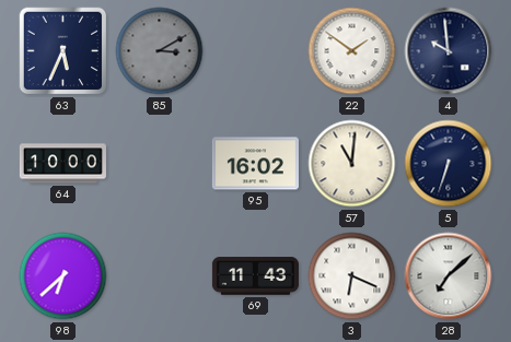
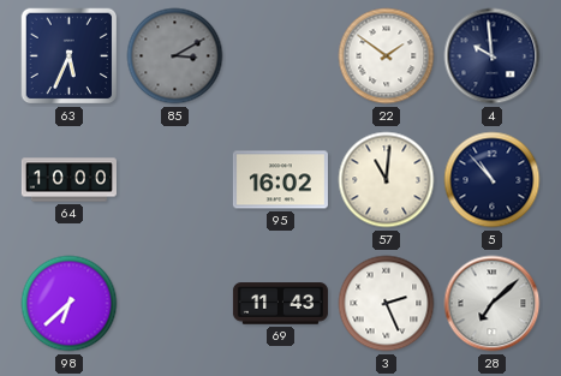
5: 6:33 -> 10:53
3: 6:19 -> 2:26
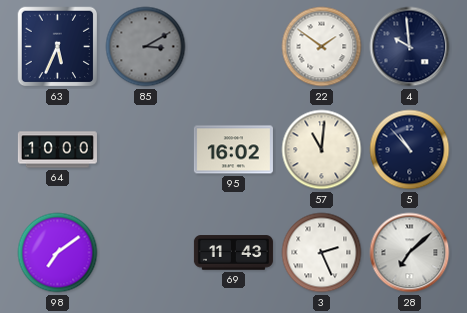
98: 6:38 -> 7:09
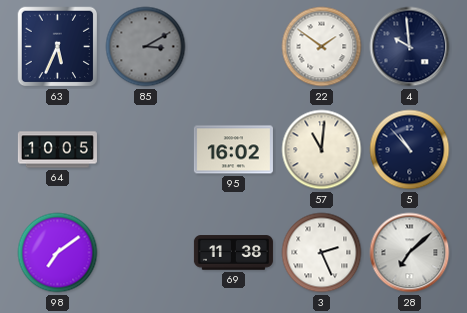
64: 10:00 -> 10:05
69: 11:43 -> 11:38
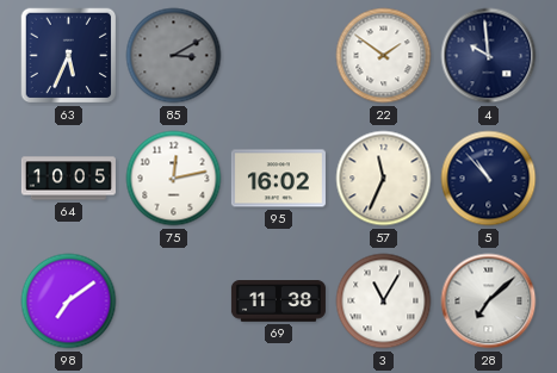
75: none -> 12:13
57: 11:01 -> 11:34
3: 2:26 -> 11:05
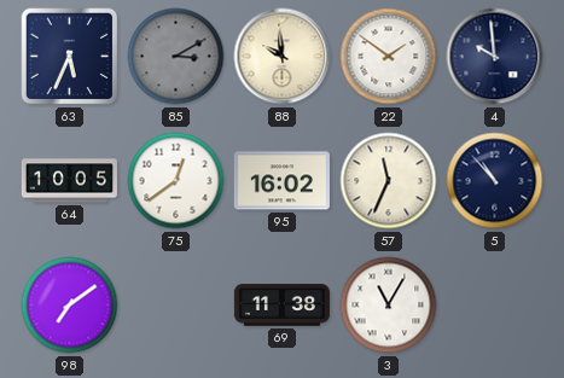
88: none -> 9:59
75: 12:13 -> 12:39
28: 7:08 -> none
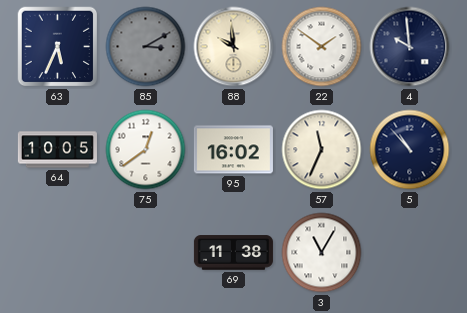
98: 7:09 -> none
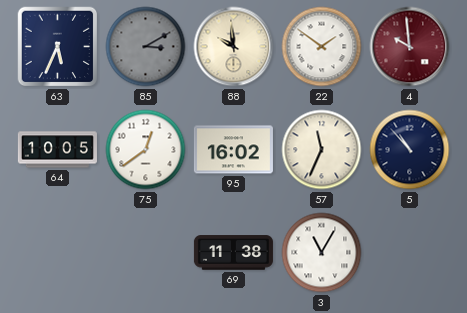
4 dial: navy -> burgundy
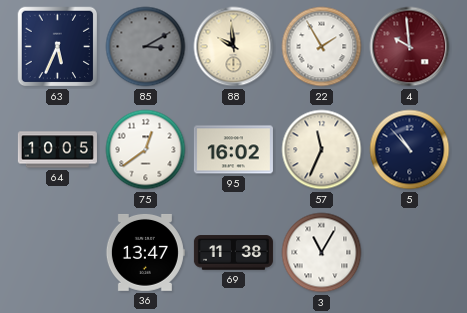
22: 1:51 -> 1:55
36: none -> 13:47
